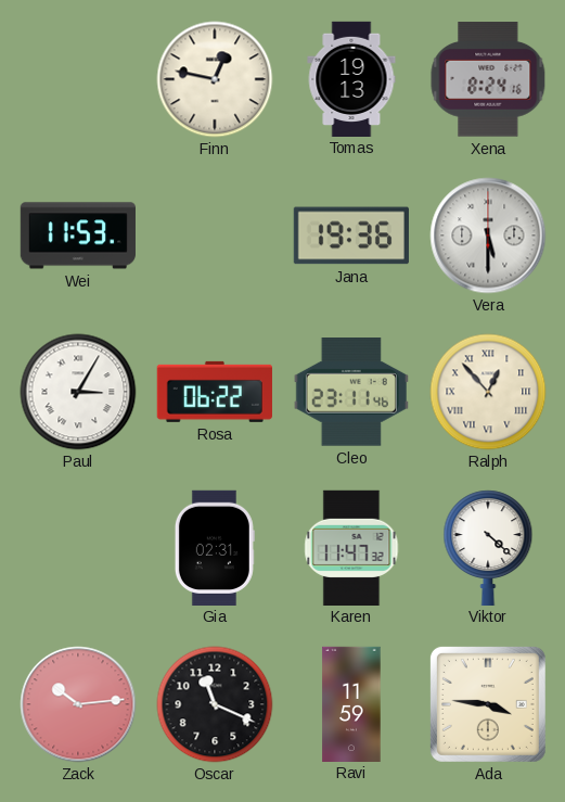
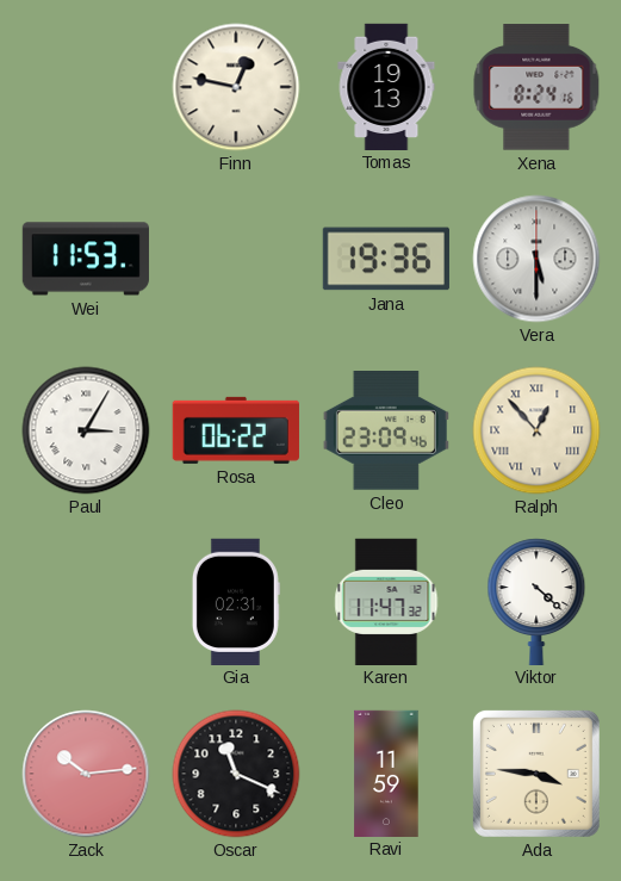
Cleo: 23:11 -> 23:09
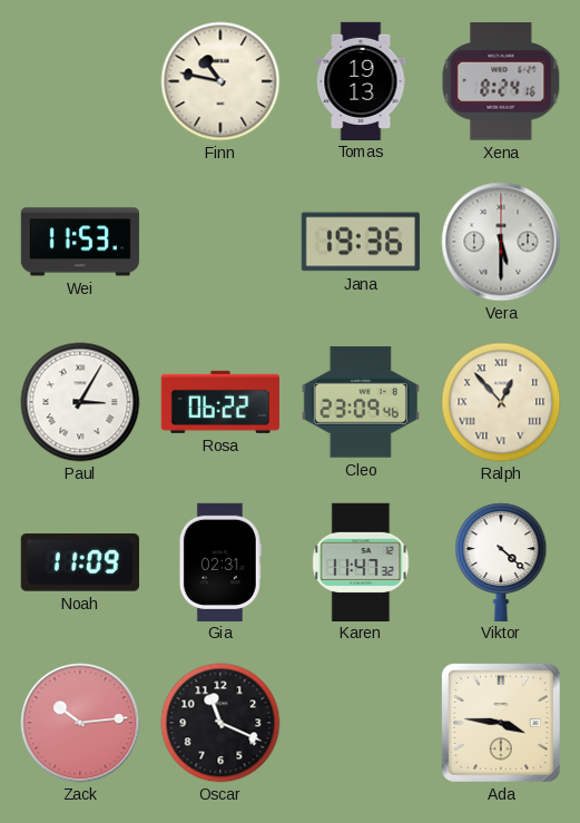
Finn: 12:47 -> 10:47
Noah: none -> 11:09
Ravi: 11:59 -> none
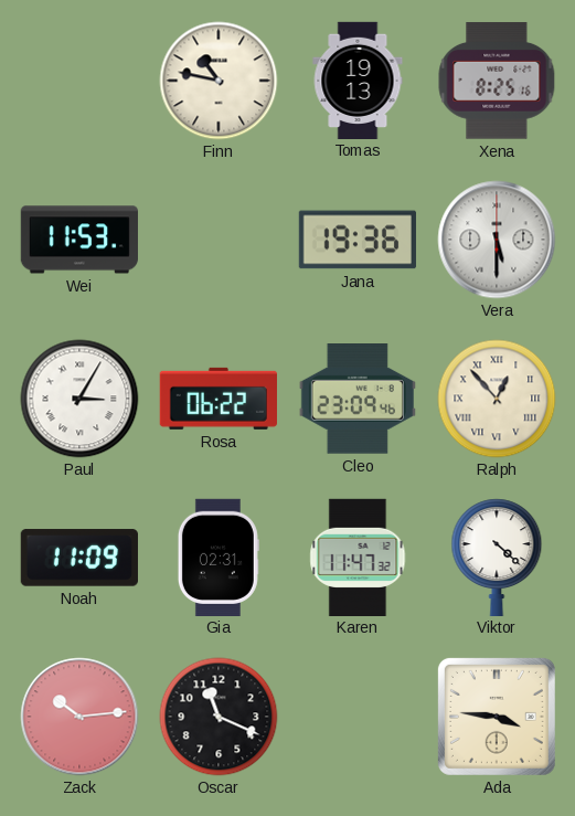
Xena: 8:24 -> 8:25
